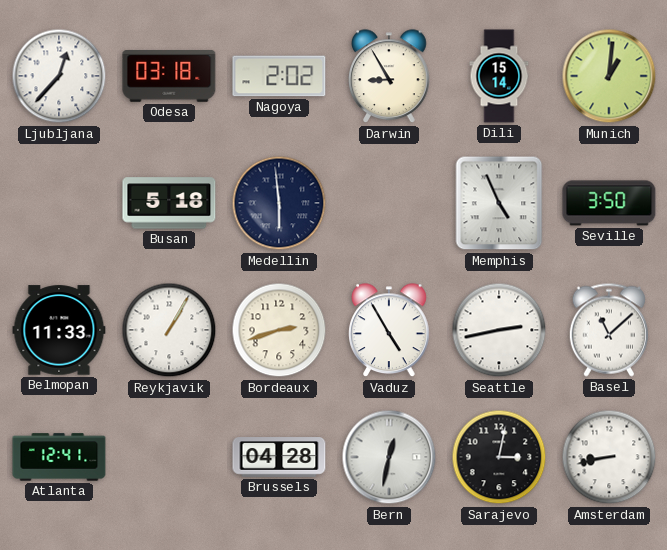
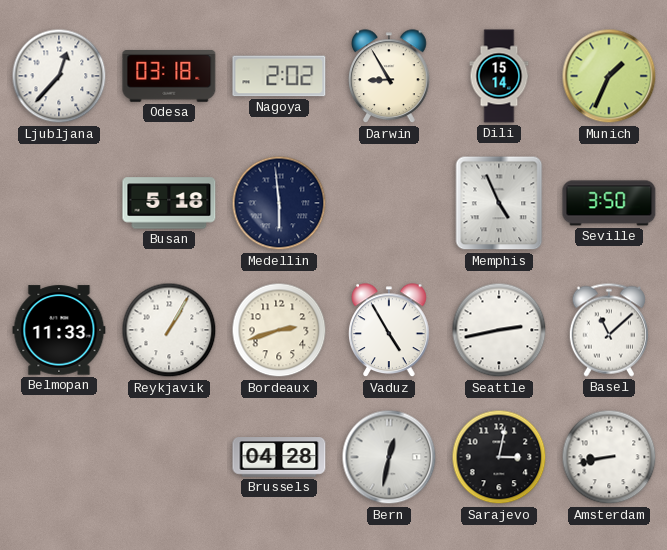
Munich: 1:01 -> 1:34
Atlanta: 12:41 -> none
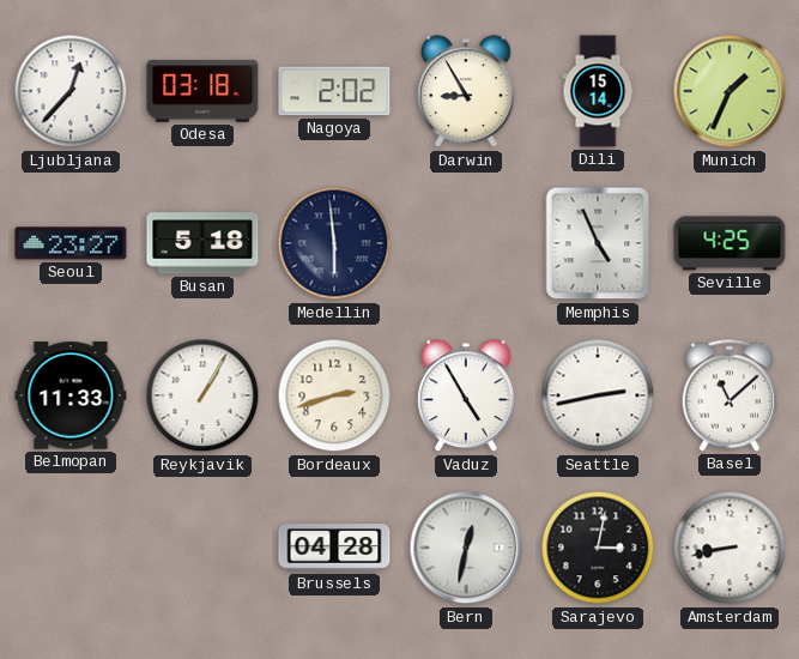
Seoul: none -> 23:27
Seville: 3:50 -> 4:25
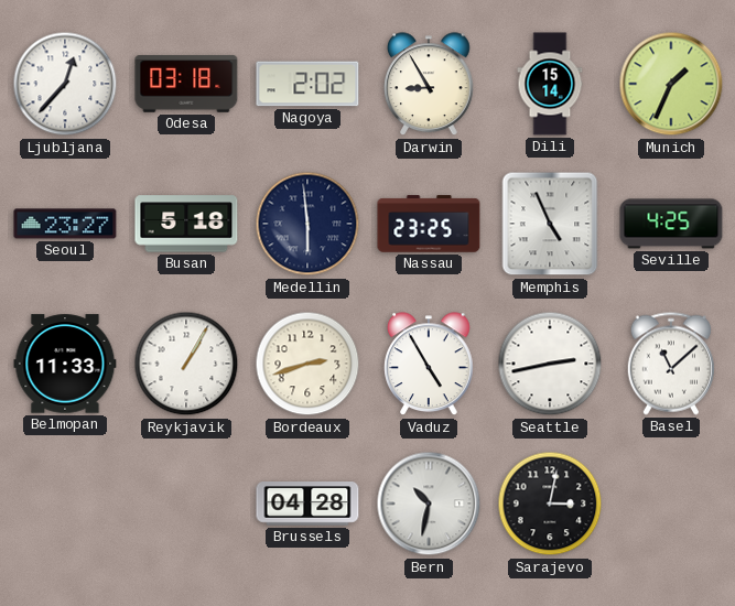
Nassau: none -> 23:25
Bern: 12:32 -> 10:32
Amsterdam: 8:43 -> none
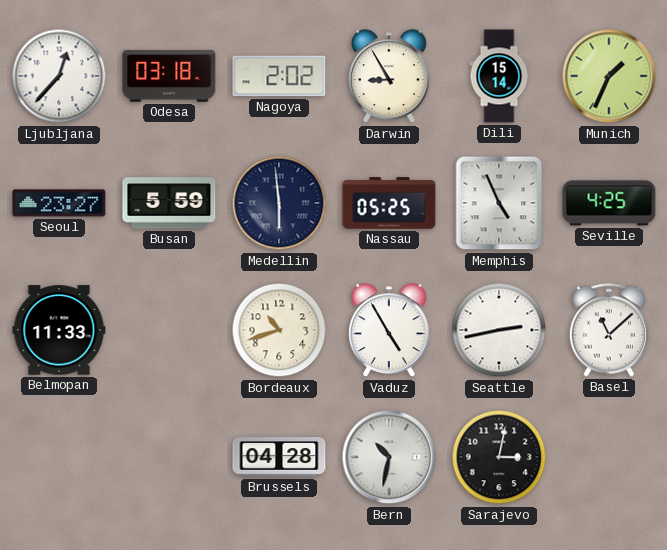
Busan: 5:18 -> 5:59
Nassau: 23:25 -> 05:25
Reykjavik: 1:05 -> none
Bordeaux: 2:42 -> 10:42
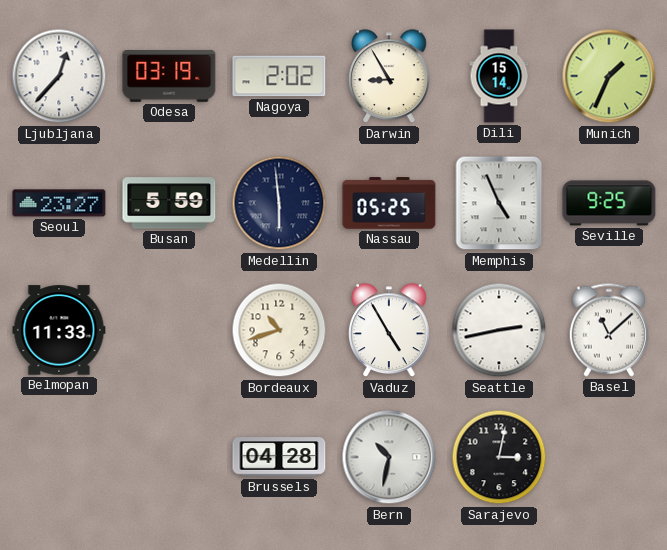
Odesa: 03:18 -> 03:19
Seville: 4:25 -> 9:25
